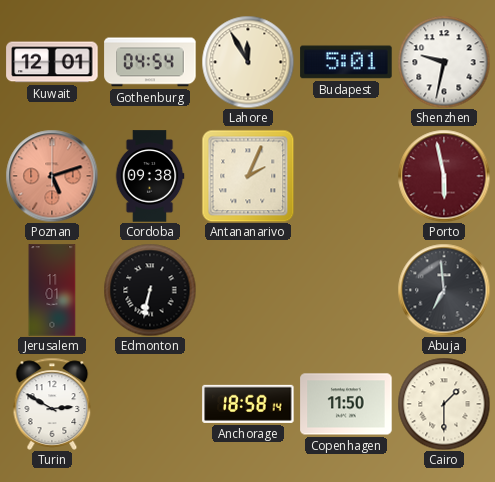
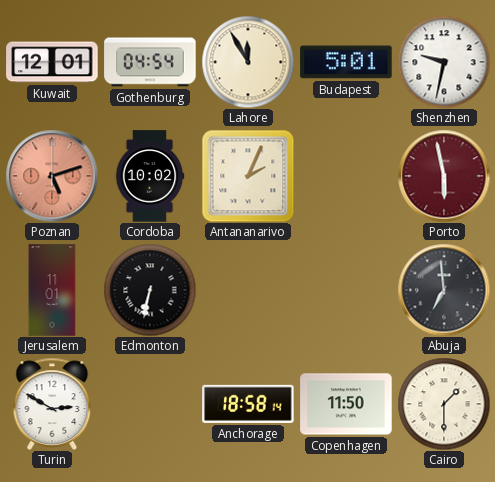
Cordoba: 09:38 -> 10:02
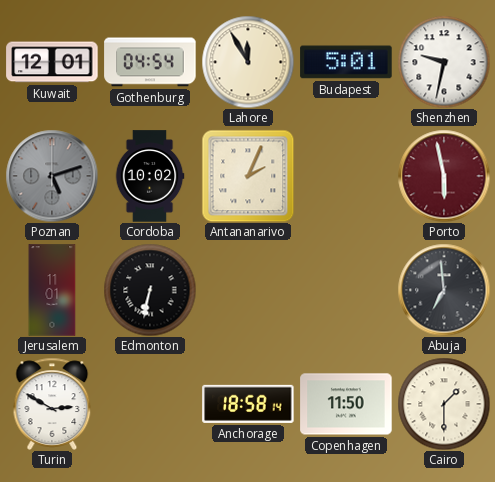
Poznan dial: salmon -> grey
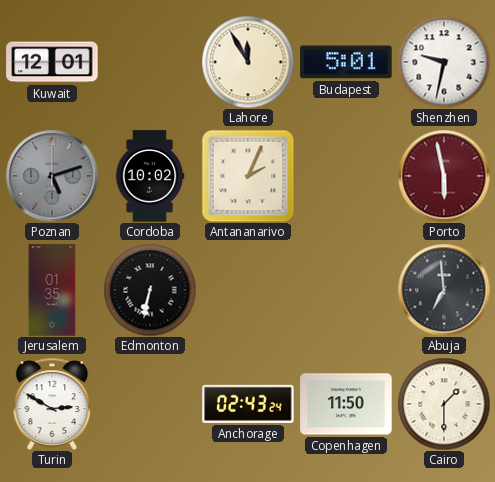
Gothenburg: 04:54 -> none
Jerusalem: 11:01 -> 01:35
Anchorage: 18:58 -> 02:43
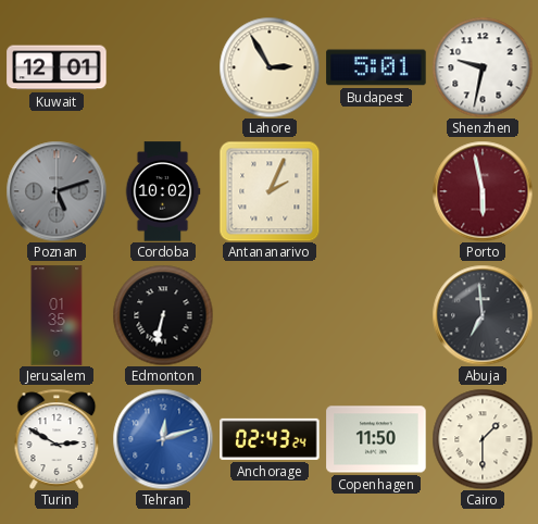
Lahore: 11:55 -> 2:55
Tehran: none -> 12:12
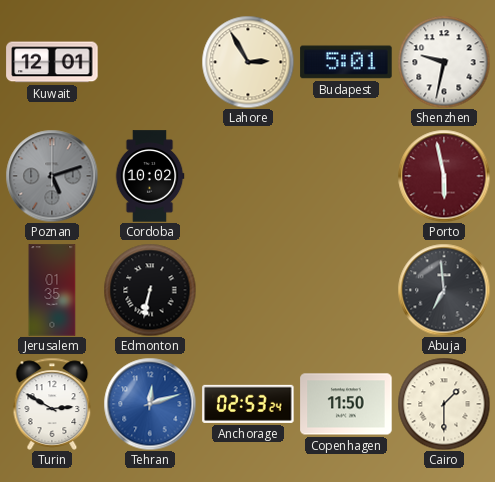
Antananarivo: 2:04 -> none
Anchorage: 02:43 -> 02:53
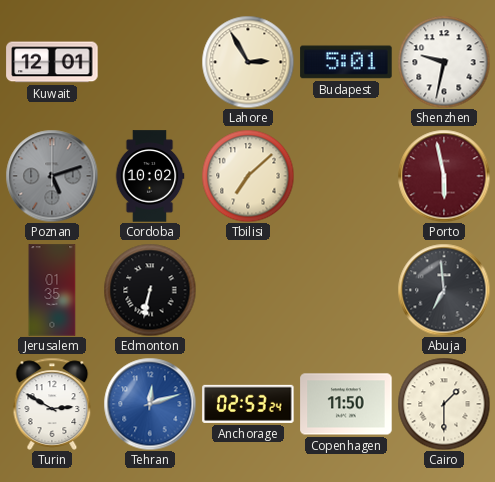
Tbilisi: none -> 7:08
